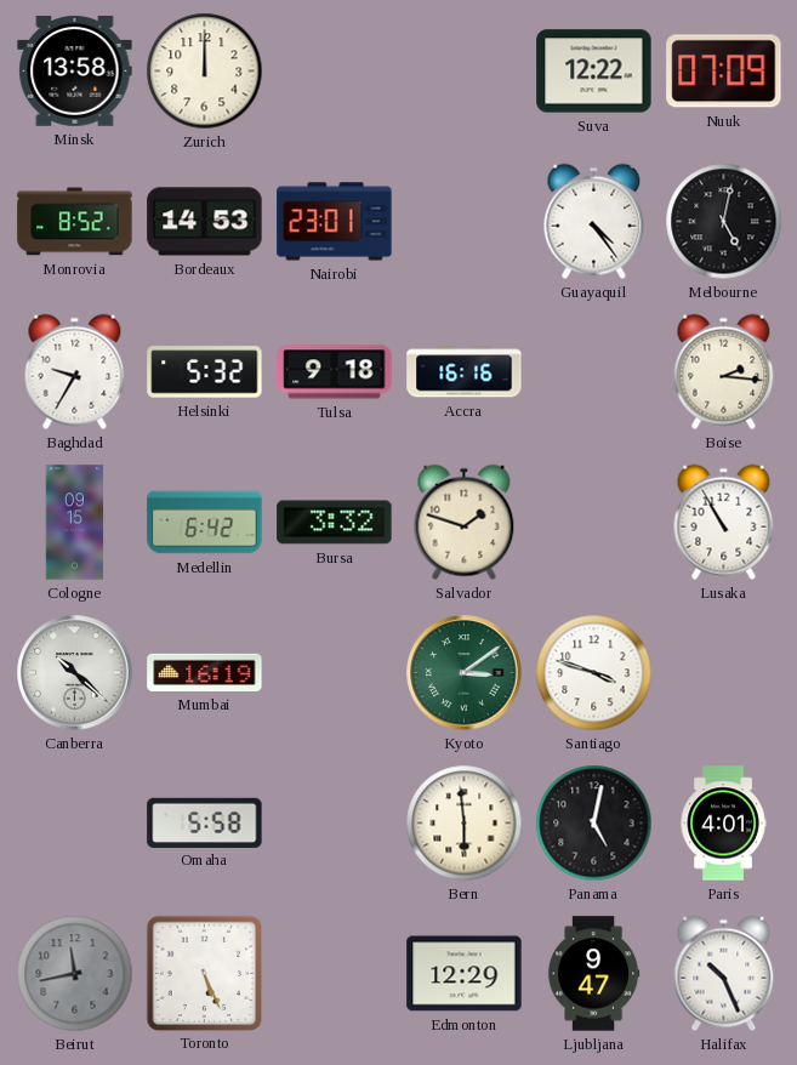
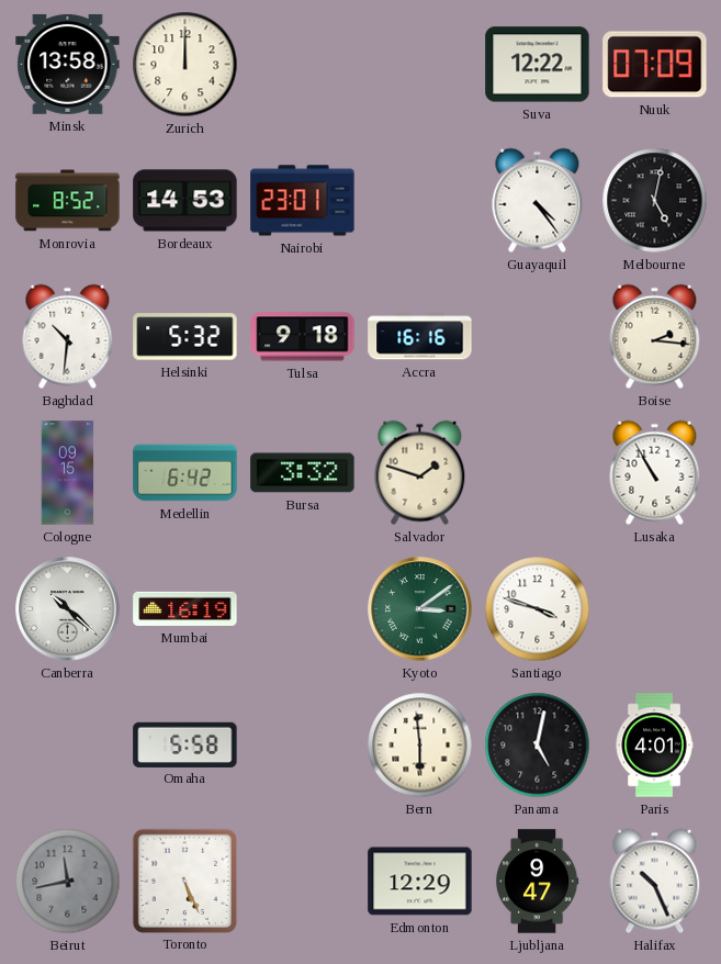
Baghdad: 9:35 -> 10:31
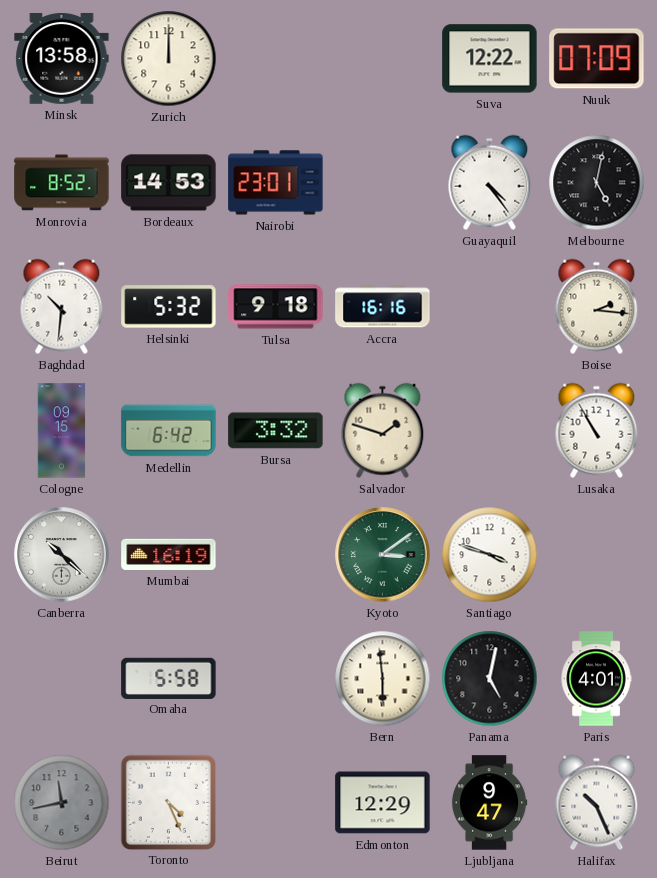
Toronto: 5:26 -> 4:26
